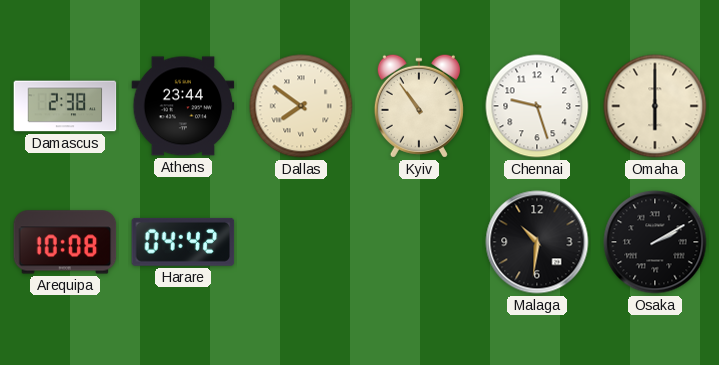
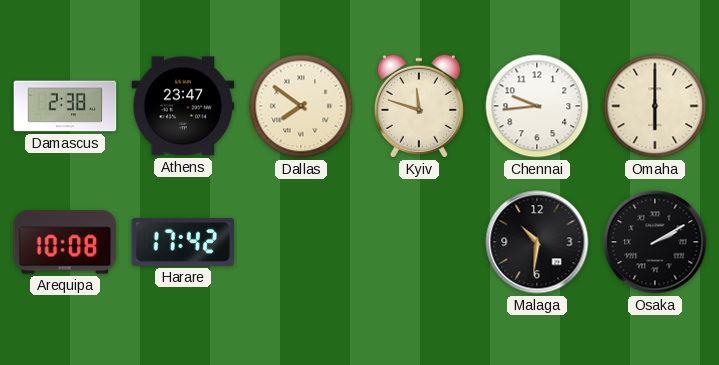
Athens: 23:44 -> 23:47
Kyiv: 10:54 -> 11:48
Chennai: 9:27 -> 9:44
Harare: 04:42 -> 17:42
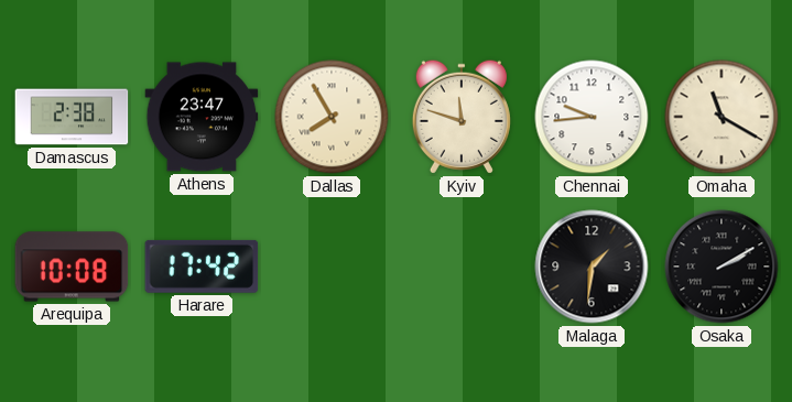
Dallas: 7:51 -> 7:55
Omaha: 6:00 -> 11:20
Malaga: 10:31 -> 1:31
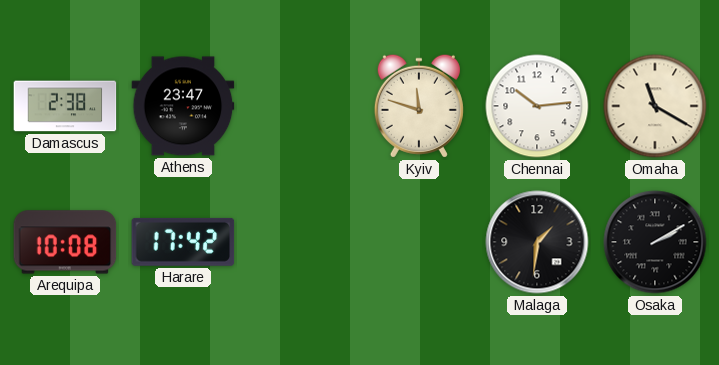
Dallas: 7:55 -> none
Chennai: 9:44 -> 10:14
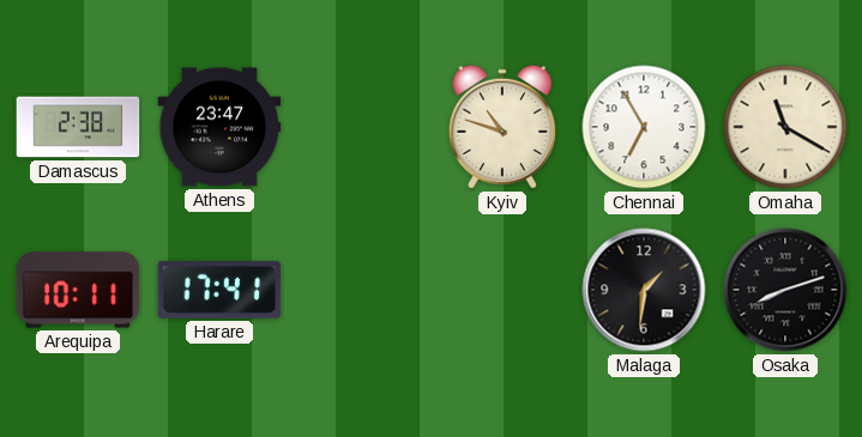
Kyiv: 11:48 -> 10:48
Chennai: 10:14 -> 6:55
Arequipa: 10:08 -> 10:11
Harare: 17:42 -> 17:41
Osaka: 2:10 -> 8:12
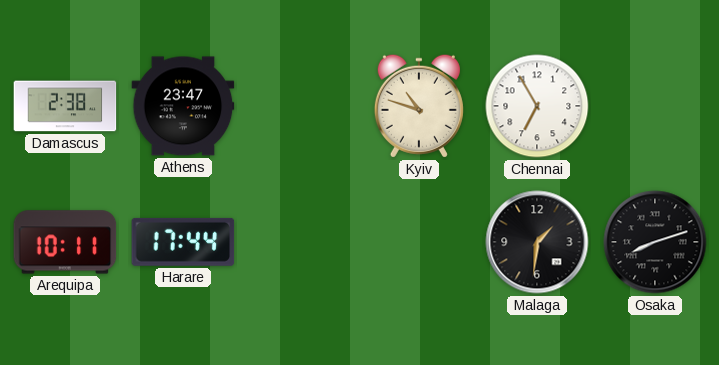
Omaha: 11:20 -> none
Harare: 17:41 -> 17:44
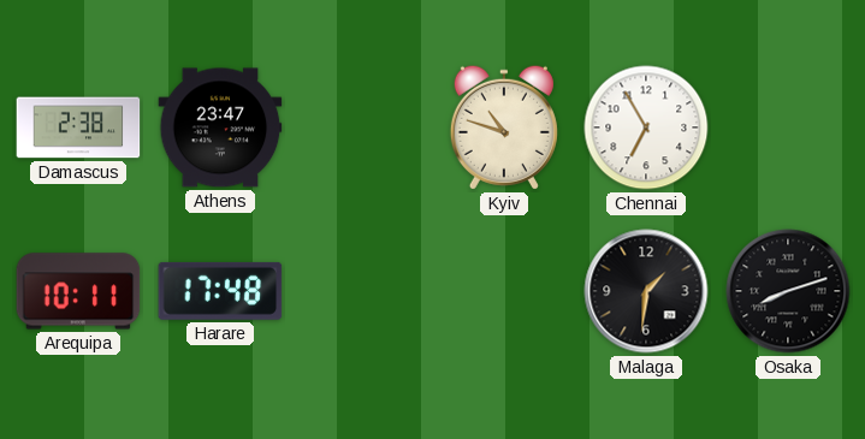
Harare: 17:44 -> 17:48
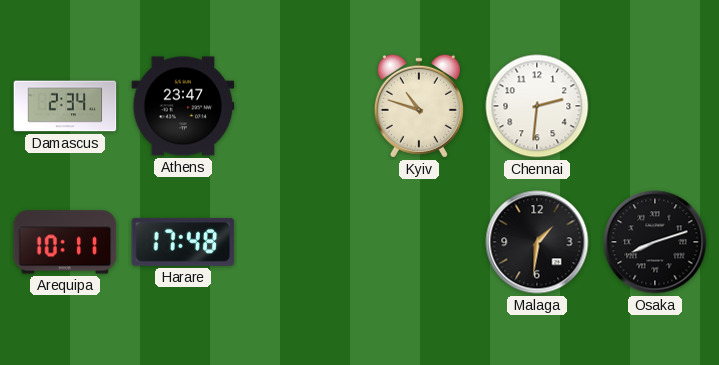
Damascus: 2:38 -> 2:34
Chennai: 6:55 -> 2:31
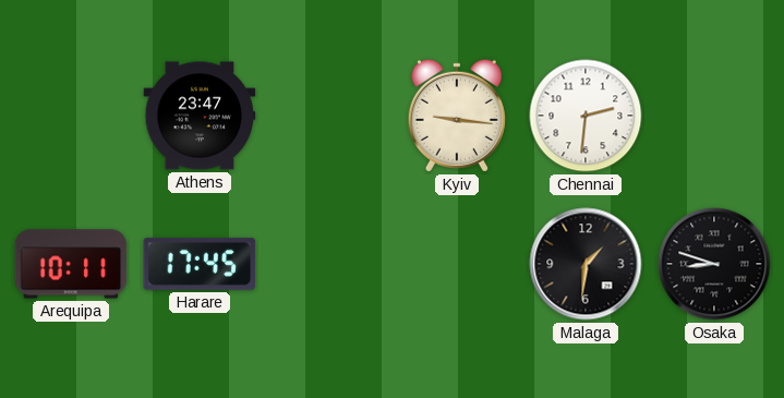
Damascus: 2:34 -> none
Kyiv: 10:48 -> 9:16
Harare: 17:48 -> 17:45
Osaka: 8:12 -> 8:48
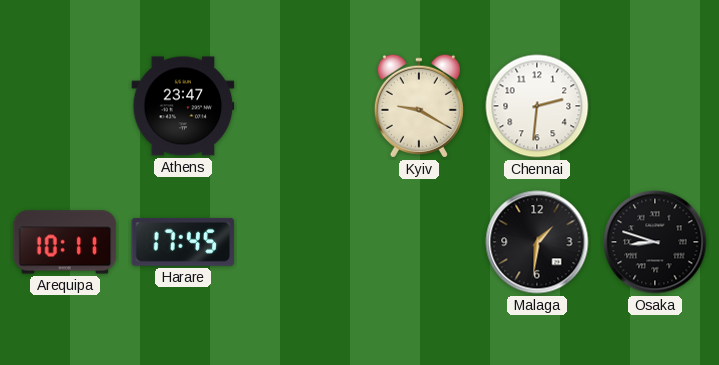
Kyiv: 9:16 -> 9:20
